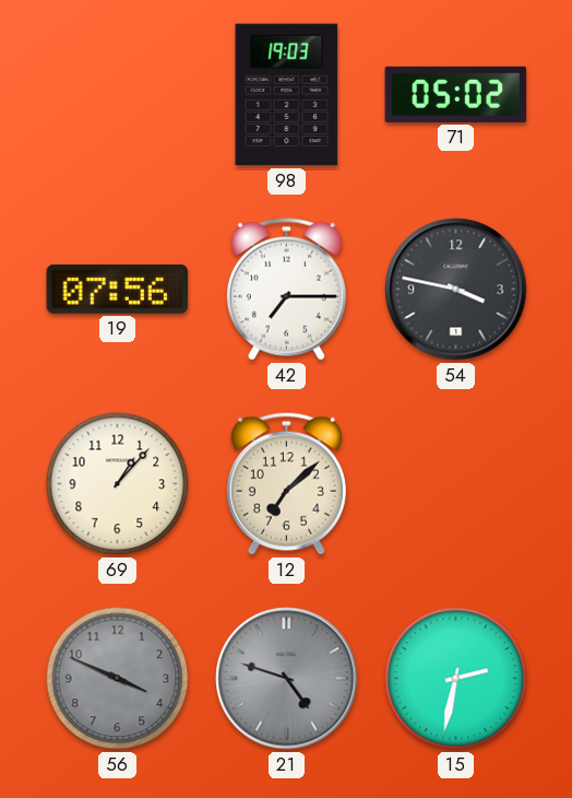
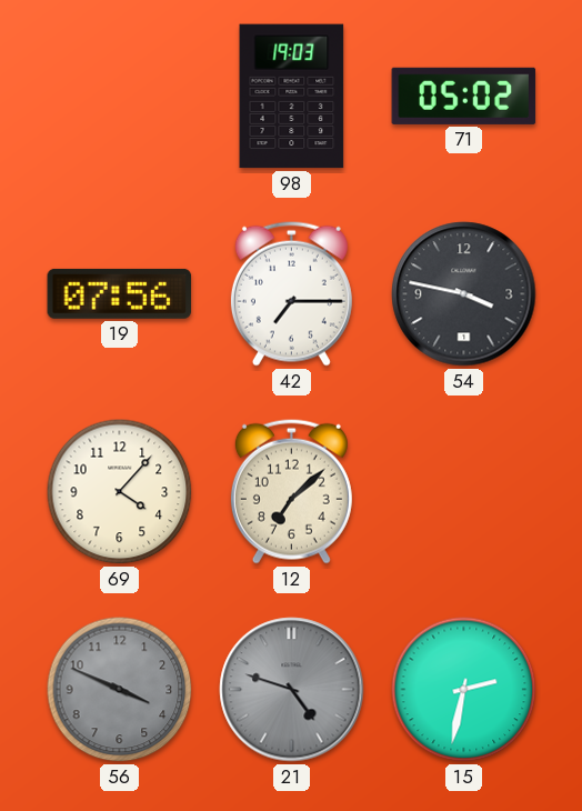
69: 1:07 -> 4:07
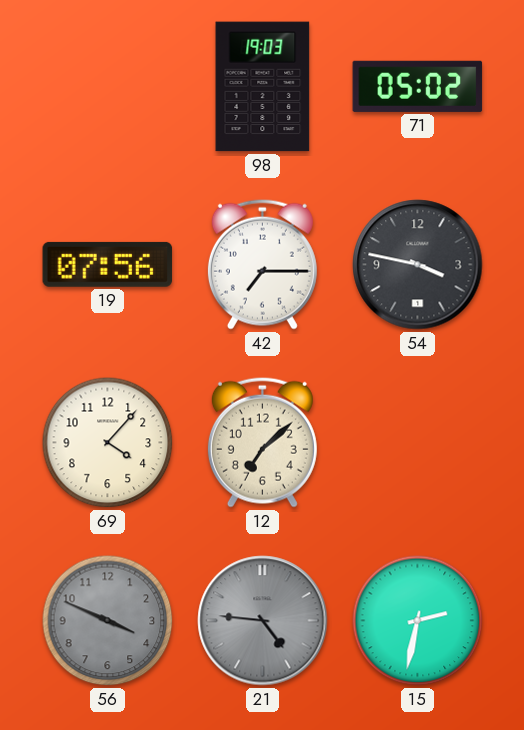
21: 4:48 -> 4:46
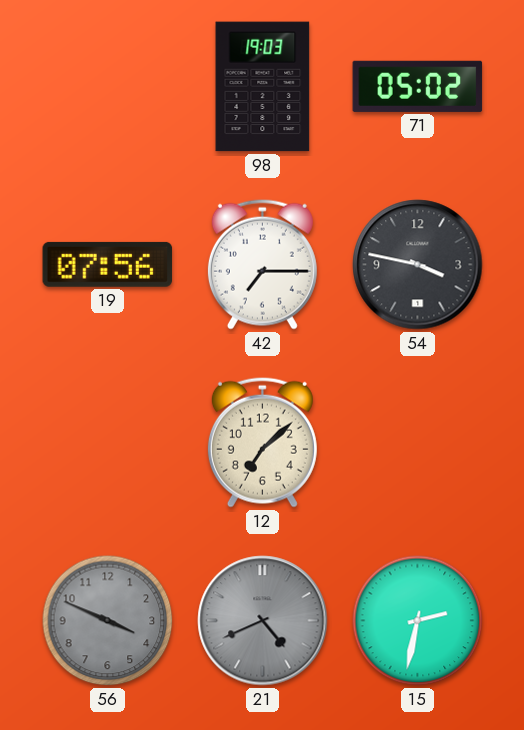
69: 4:07 -> none
21: 4:46 -> 4:41
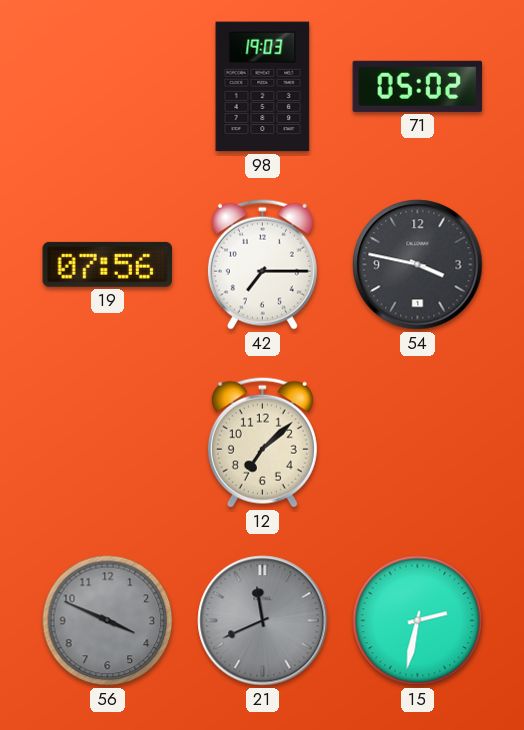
21: 4:41 -> 11:41
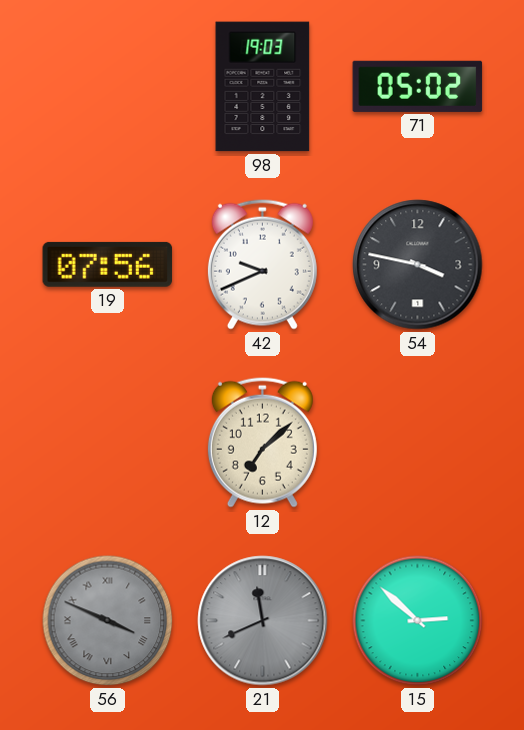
42: 7:15 -> 9:41
56 numerals: Arabic -> Roman
15: 2:32 -> 2:52
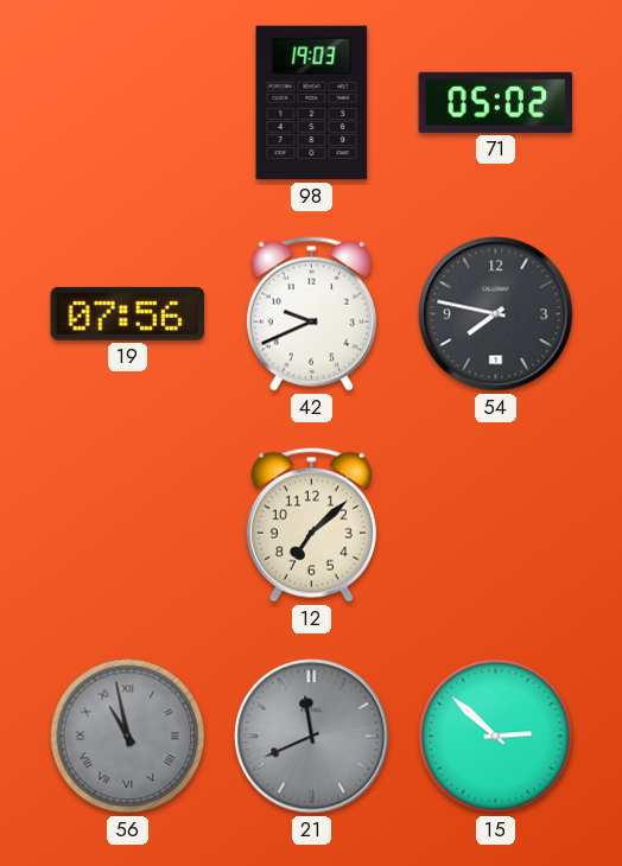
54: 3:47 -> 7:47
56: 3:49 -> 10:58
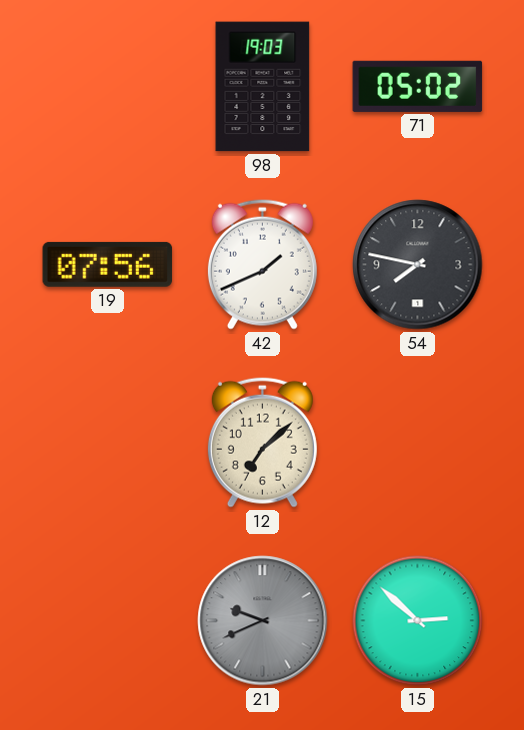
42: 9:41 -> 1:41
56: 10:58 -> none
21: 11:41 -> 9:41
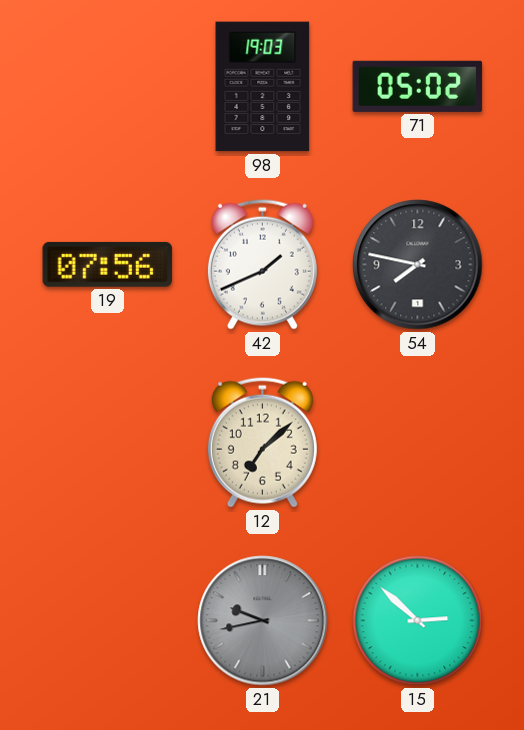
21: 9:41 -> 9:43
